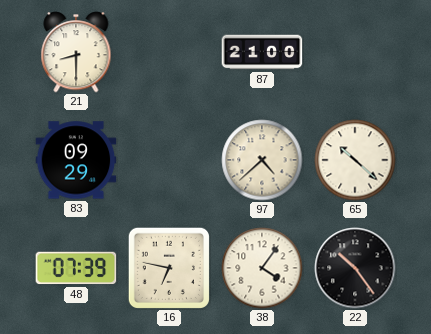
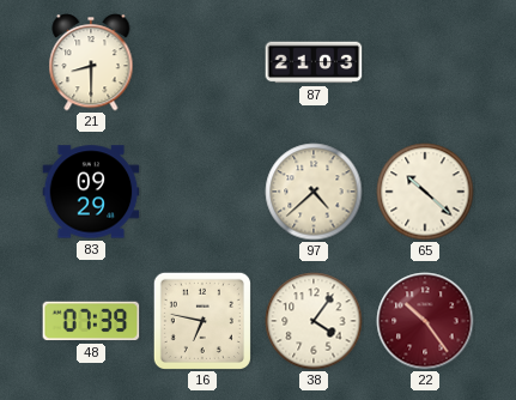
87: 21:00 -> 21:03
22 dial: black -> burgundy
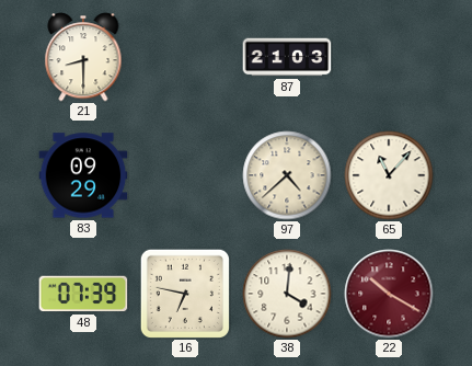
65: 10:22 -> 11:07
38: 4:06 -> 4:01
22: 10:24 -> 10:20
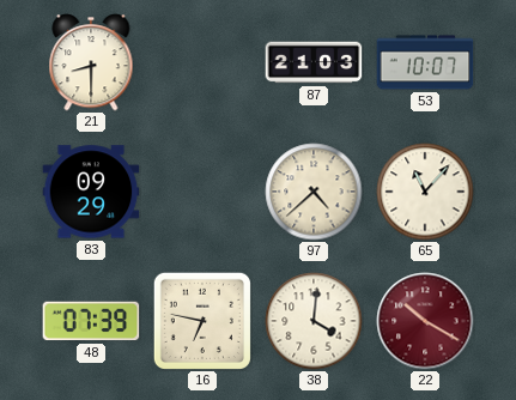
53: none -> 10:07
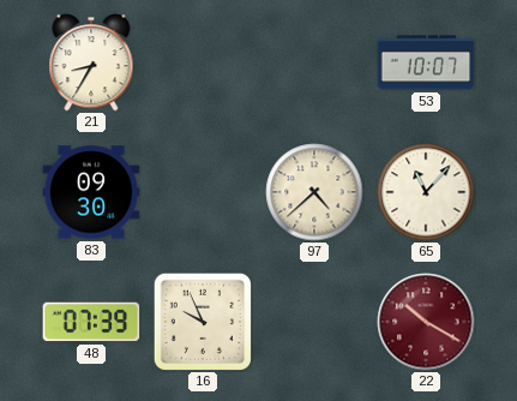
21: 8:30 -> 8:35
87: 21:03 -> none
83: 09:29 -> 09:30
16: 6:47 -> 9:56
38: 4:01 -> none
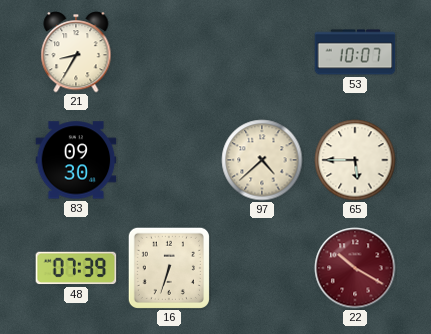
65: 11:07 -> 5:45
16: 9:56 -> 6:33
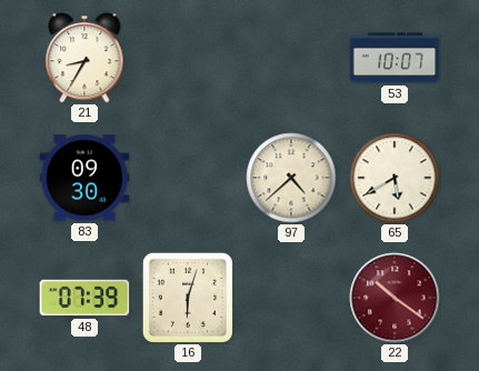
65: 5:45 -> 5:40
16: 6:33 -> 6:03
22: 10:20 -> 10:21
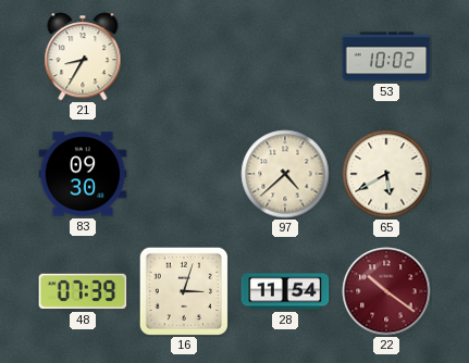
53: 10:07 -> 10:02
16: 6:03 -> 3:03
28: none -> 11:54
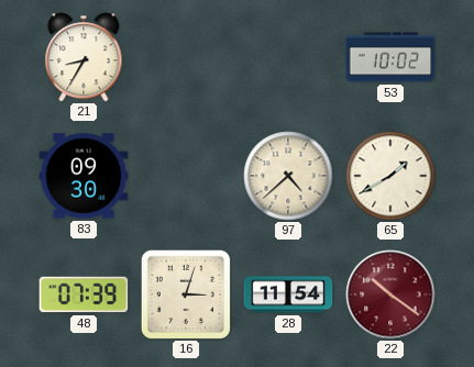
65: 5:40 -> 1:40
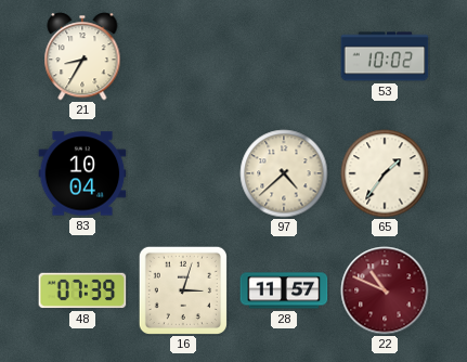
83: 09:30 -> 10:04
65: 1:40 -> 1:36
28: 11:54 -> 11:57
22: 10:21 -> 10:49
